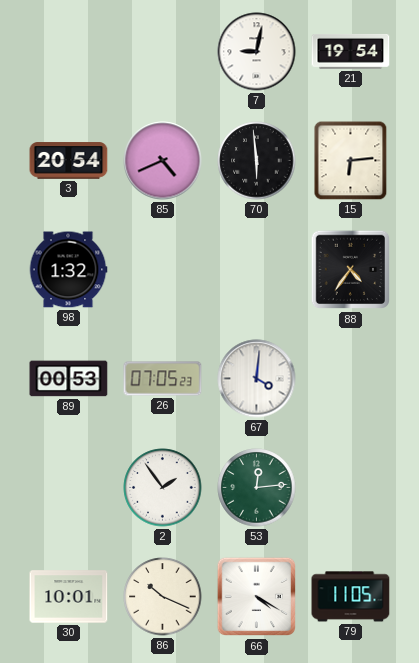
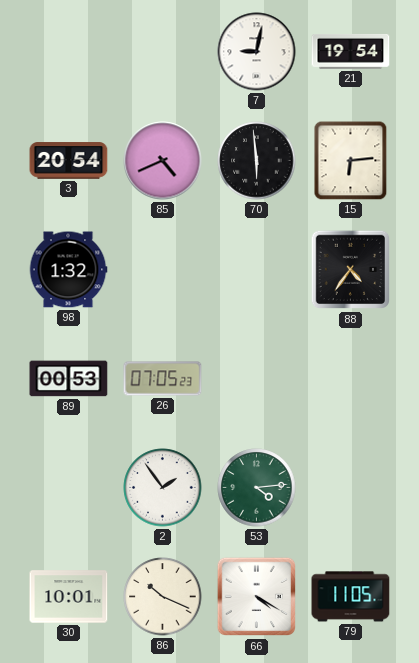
67: 4:01 -> none
53: 12:14 -> 4:14
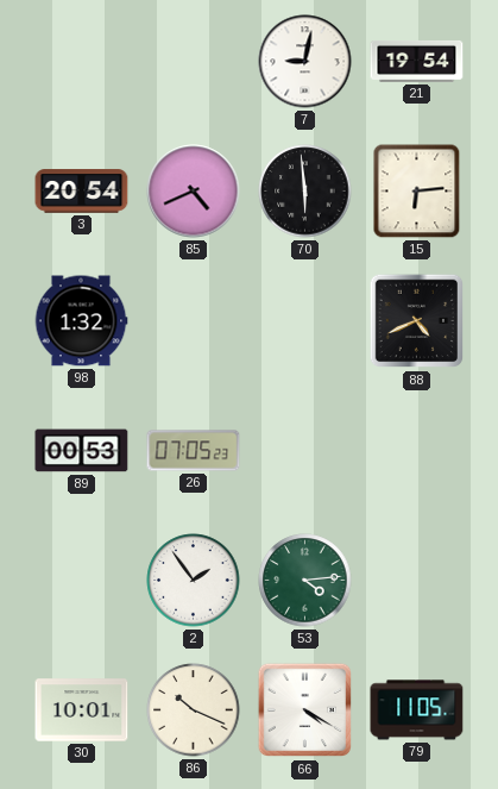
88: 4:36 -> 4:41
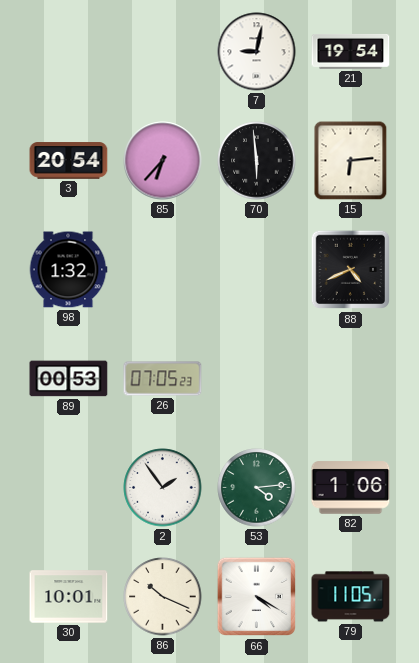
85: 4:41 -> 6:37
82: none -> 1:06
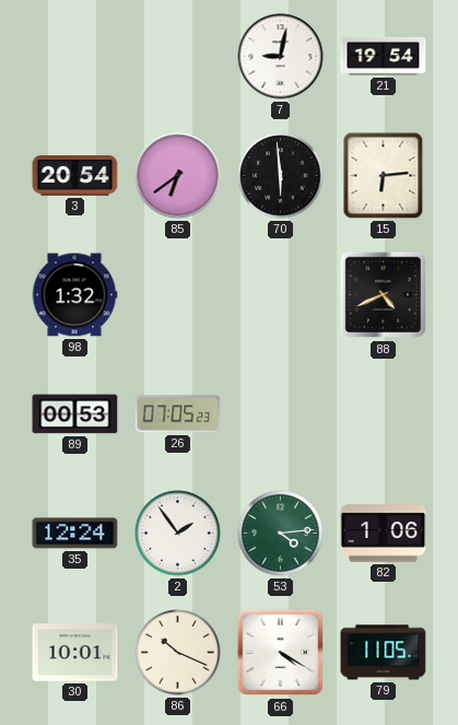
85: 6:37 -> 6:39
35: none -> 12:24
